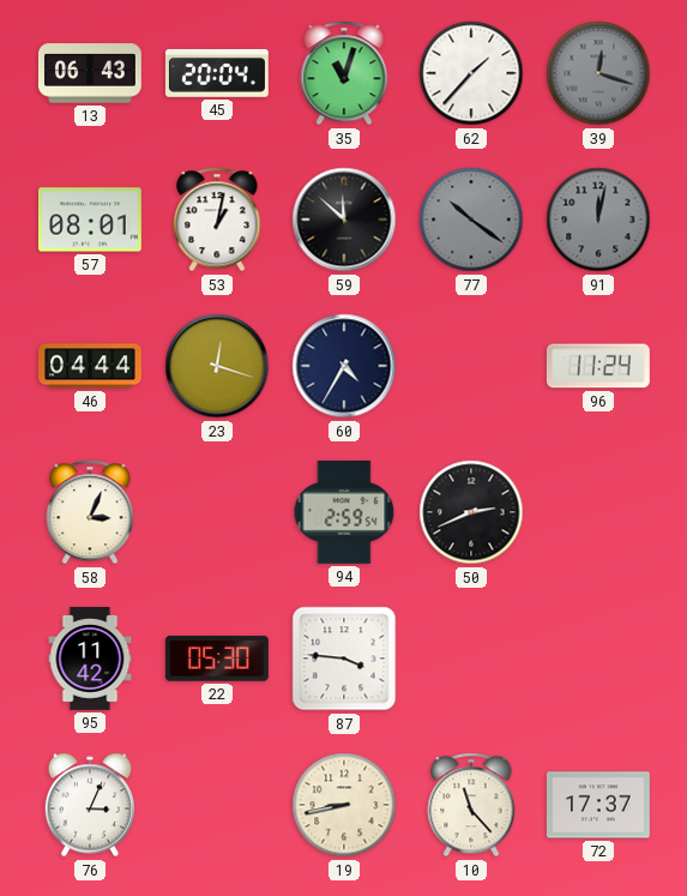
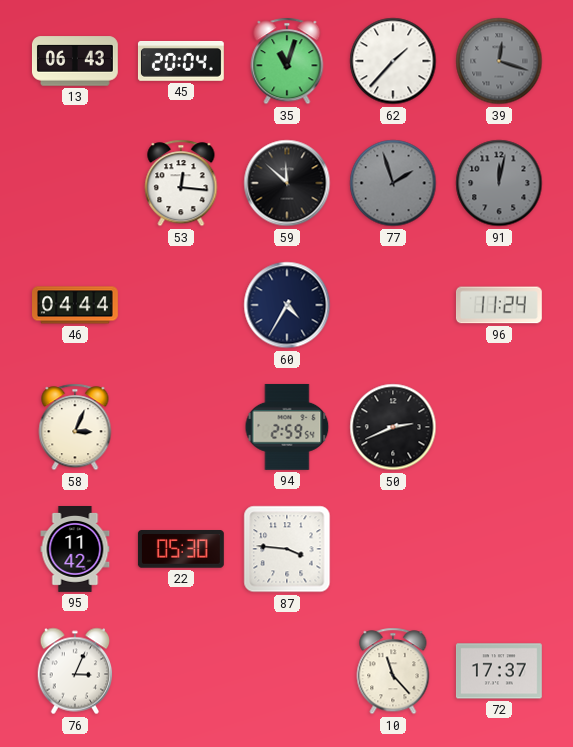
57: 08:01 -> none
53: 1:02 -> 12:16
77: 10:21 -> 1:57
23: 12:18 -> none
19: 8:43 -> none
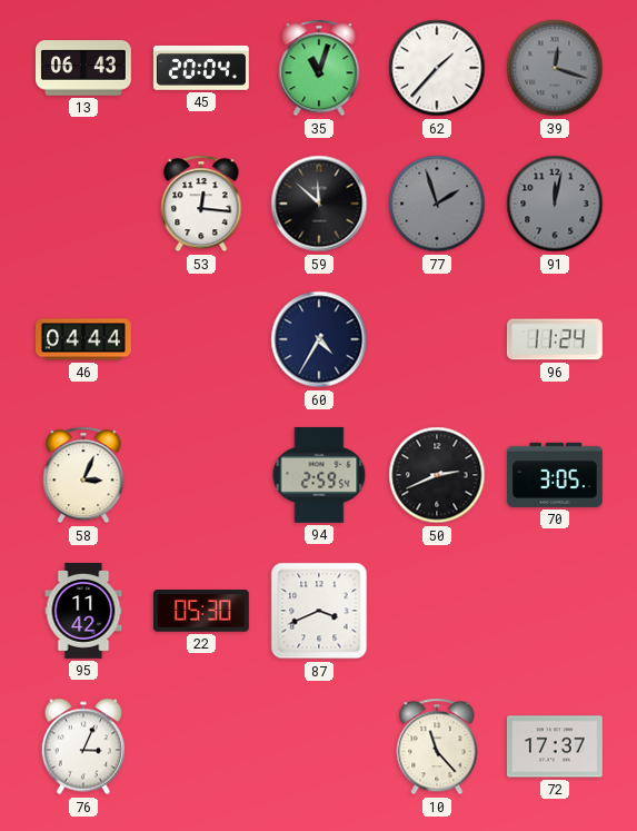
70: none -> 3:05
87: 3:46 -> 3:41
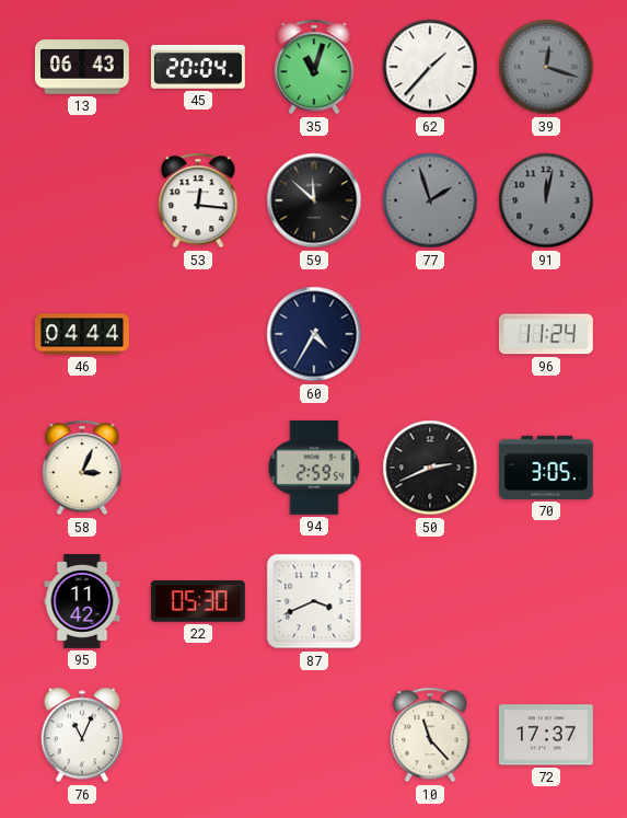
76: 3:04 -> 11:04
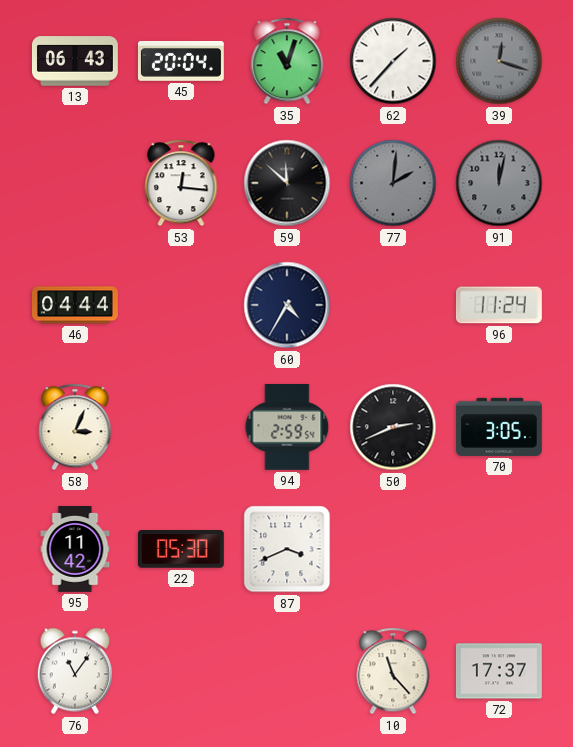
77: 1:57 -> 2:01
76: 11:04 -> 11:06
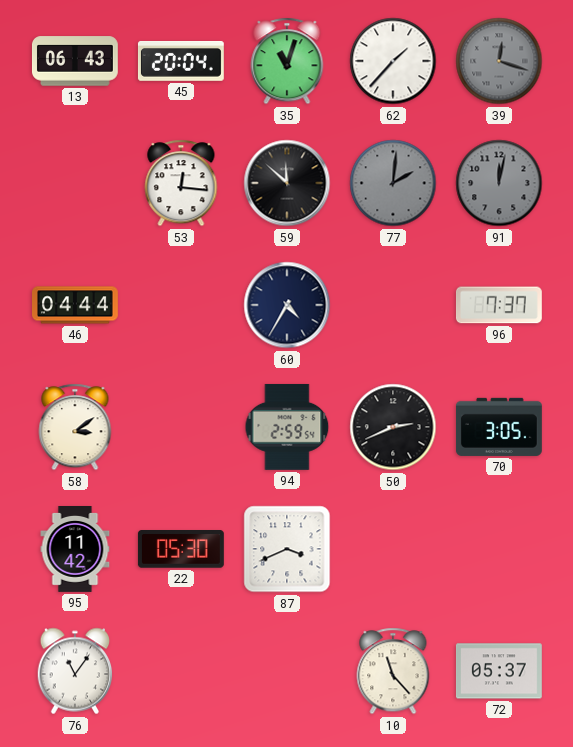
96: 11:24 -> 7:37
58: 3:04 -> 3:09
72: 17:37 -> 05:37
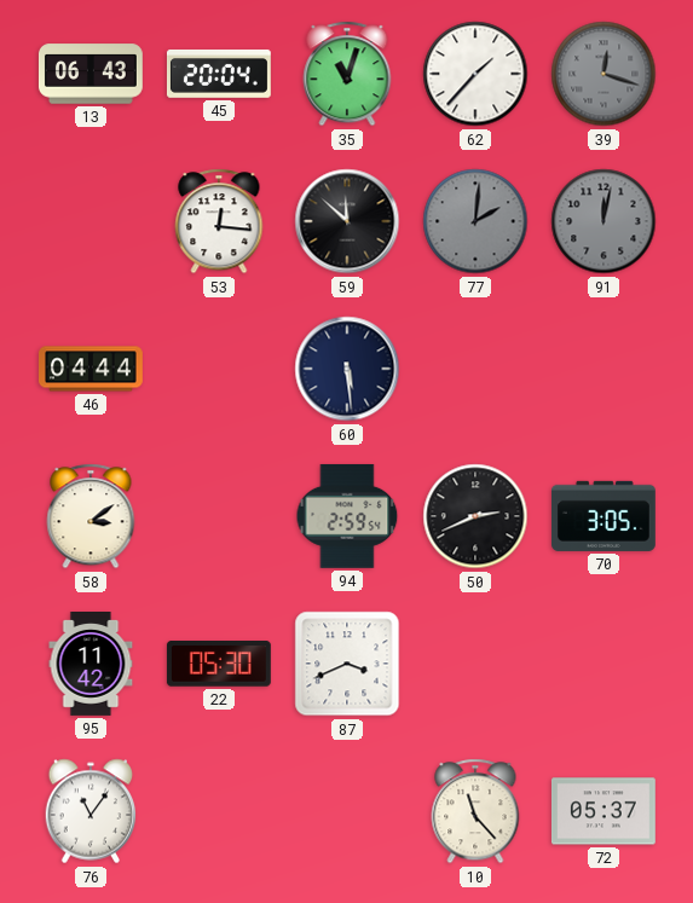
60: 4:35 -> 5:29
96: 7:37 -> none
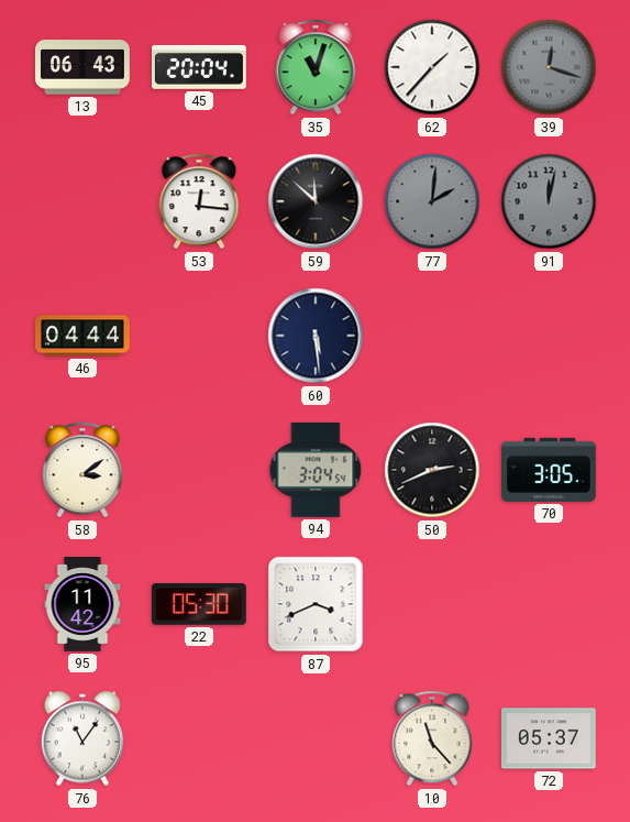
94: 2:59 -> 3:04
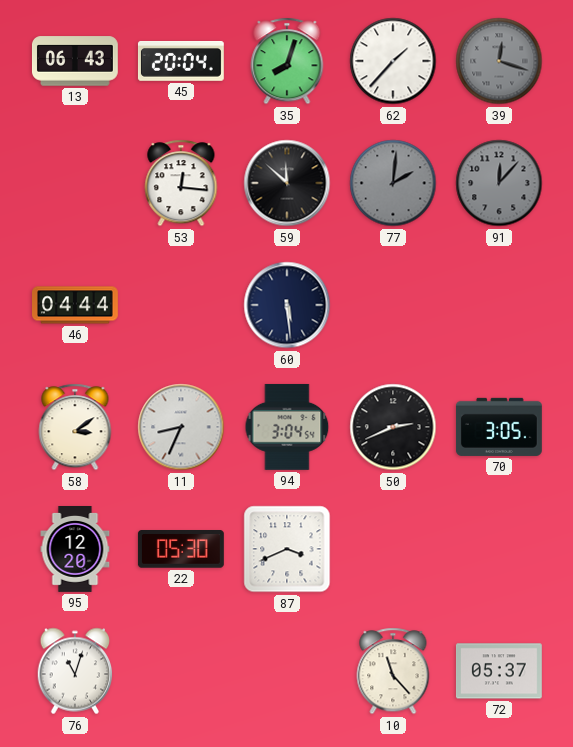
35: 11:03 -> 8:03
91: 12:02 -> 12:07
11: none -> 8:34
95: 11:42 -> 12:20
76: 11:06 -> 11:03
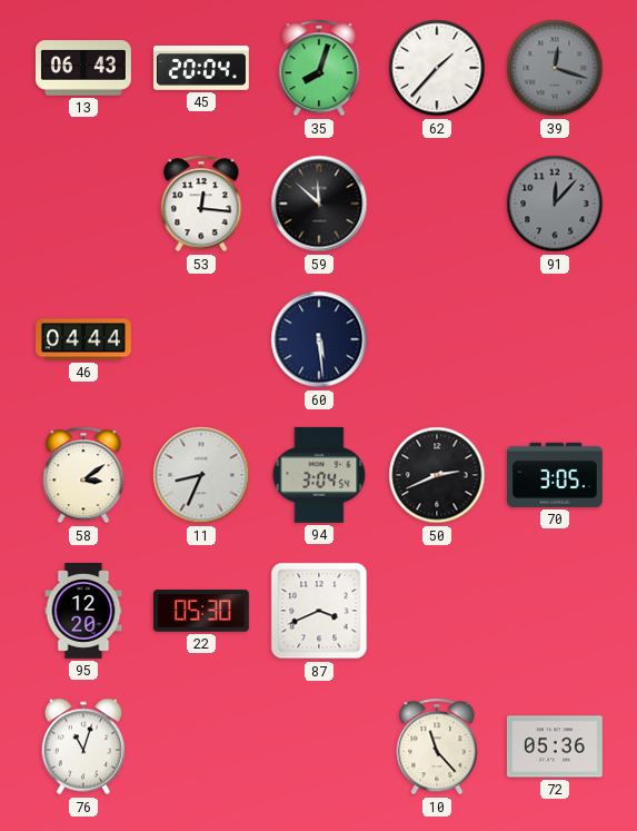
77: 2:01 -> none
72: 05:37 -> 05:36
